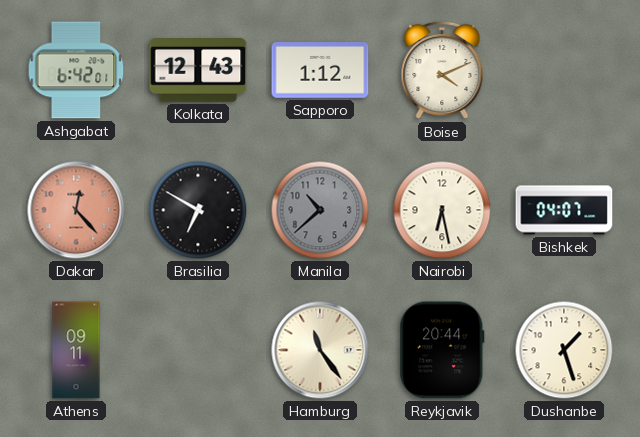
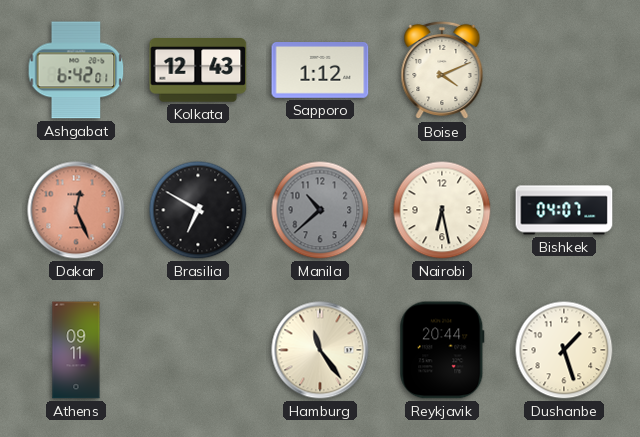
Dakar: 12:23 -> 12:26
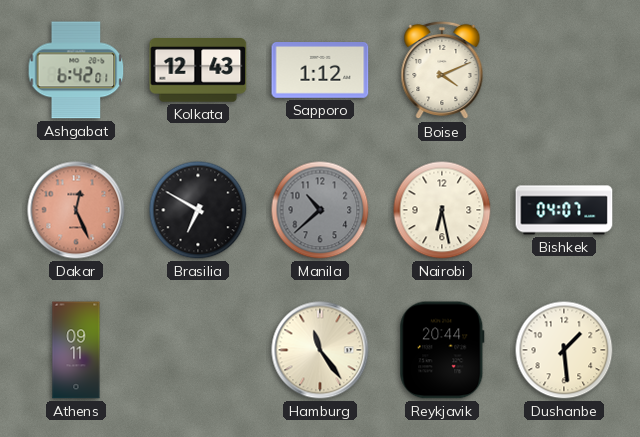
Dushanbe: 1:27 -> 1:29
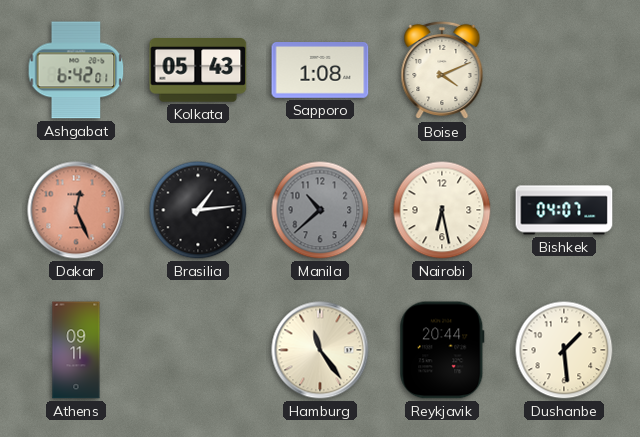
Kolkata: 12:43 -> 05:43
Sapporo: 1:12 -> 1:08
Brasilia: 6:50 -> 1:14
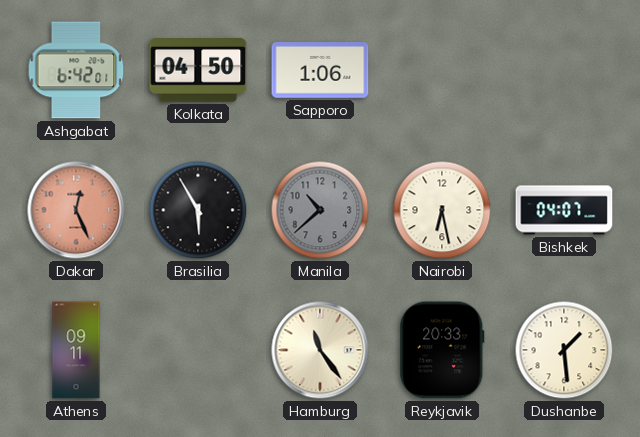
Kolkata: 05:43 -> 04:50
Sapporo: 1:08 -> 1:06
Boise: 4:11 -> none
Brasilia: 1:14 -> 5:55
Reykjavik: 20:44 -> 20:33
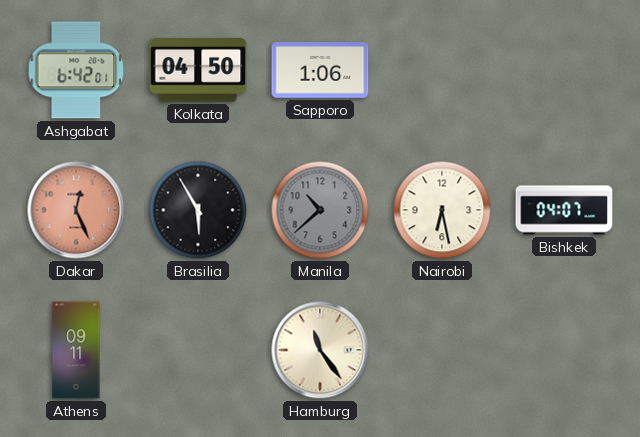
Reykjavik: 20:33 -> none
Dushanbe: 1:29 -> none
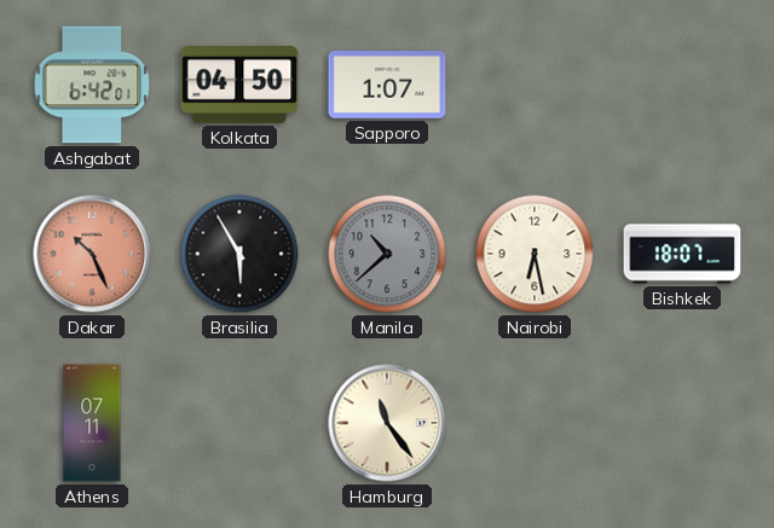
Sapporo: 1:06 -> 1:07
Dakar: 12:26 -> 10:26
Bishkek: 04:07 -> 18:07
Athens: 09:11 -> 07:11
